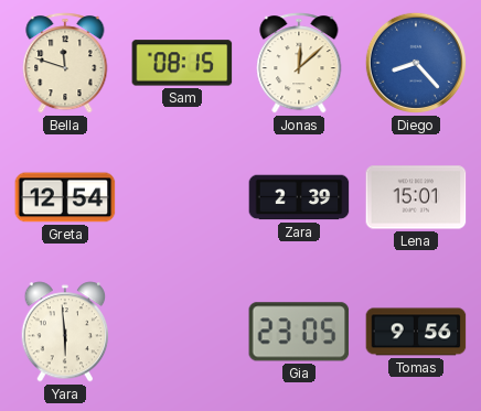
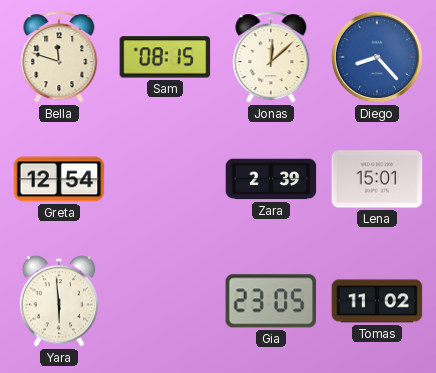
Tomas: 9:56 -> 11:02
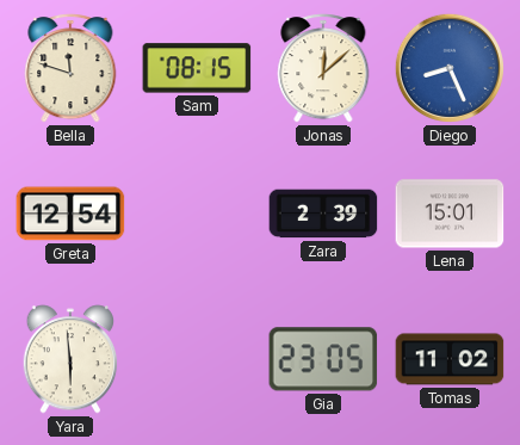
Diego: 8:23 -> 8:26
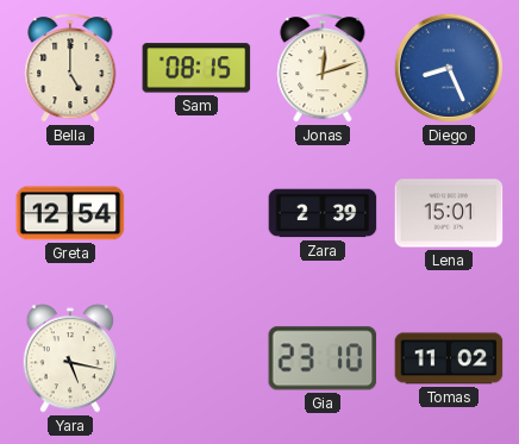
Bella: 11:48 -> 5:00
Jonas: 12:08 -> 12:12
Yara: 5:59 -> 5:17
Gia: 23:05 -> 23:10
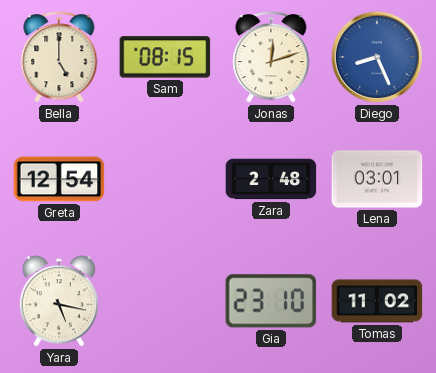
Zara: 2:39 -> 2:48
Lena: 15:01 -> 03:01
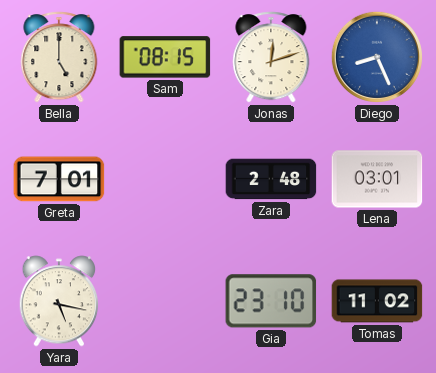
Greta: 12:54 -> 7:01
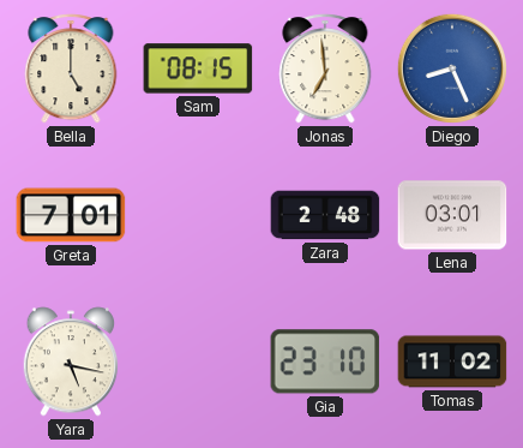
Jonas: 12:12 -> 6:59
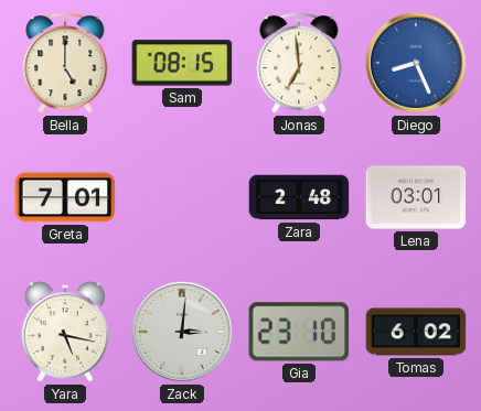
Zack: none -> 3:01
Tomas: 11:02 -> 6:02
